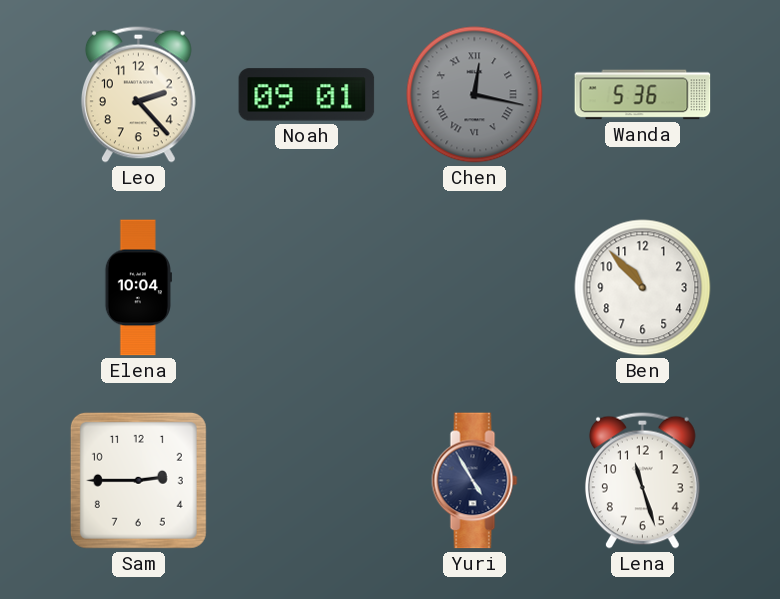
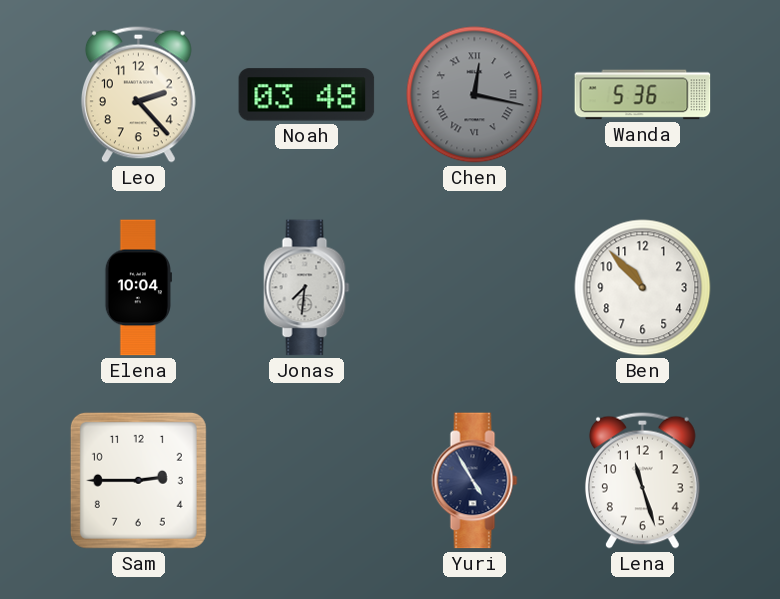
Noah: 09:01 -> 03:48
Jonas: none -> 7:31
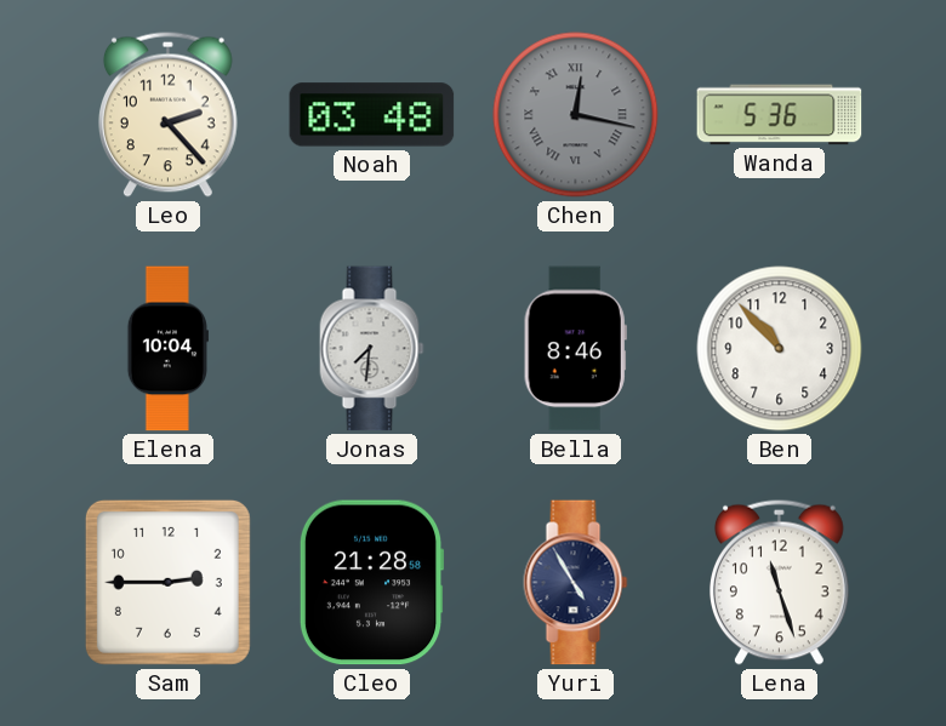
Bella: none -> 8:46
Cleo: none -> 21:28
